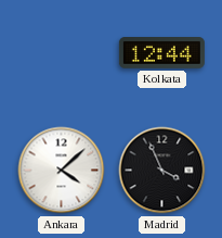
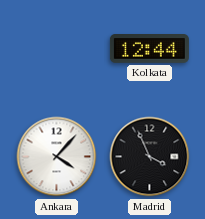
Ankara: 4:08 -> 4:07
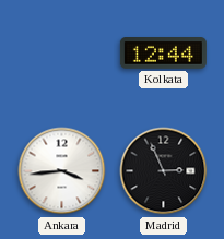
Ankara: 4:07 -> 3:44
Madrid: 3:56 -> 2:56
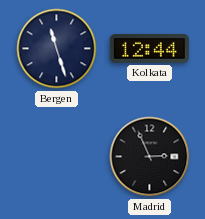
Bergen: none -> 11:27
Ankara: 3:44 -> none
